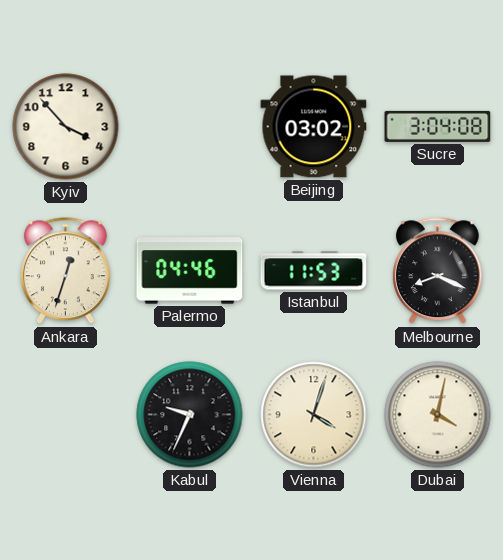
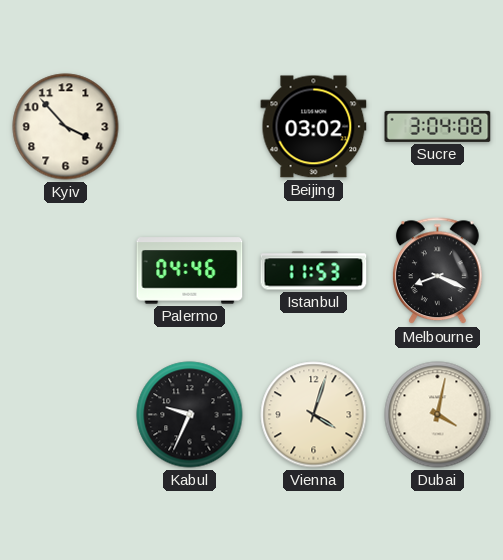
Ankara: 12:33 -> none
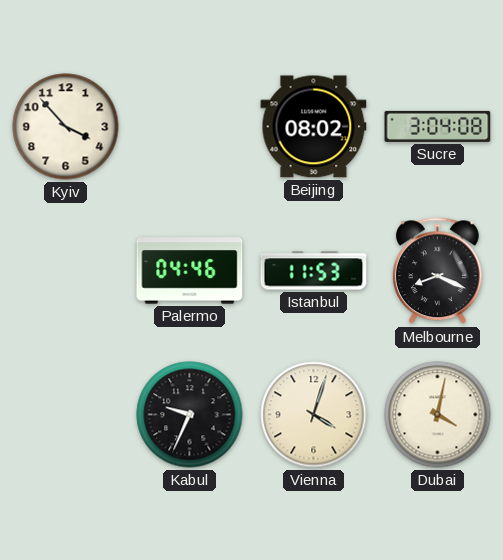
Beijing: 03:02 -> 08:02
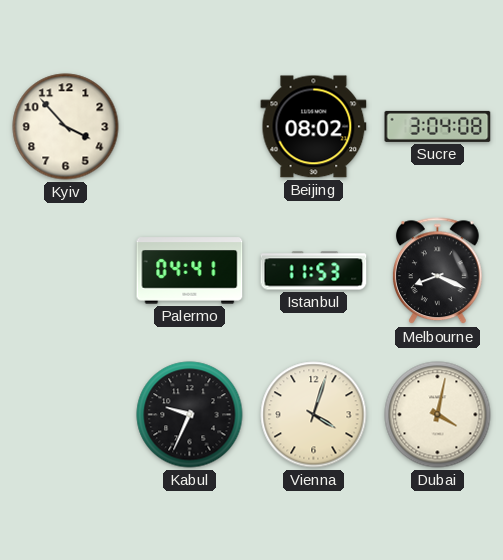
Palermo: 04:46 -> 04:41
